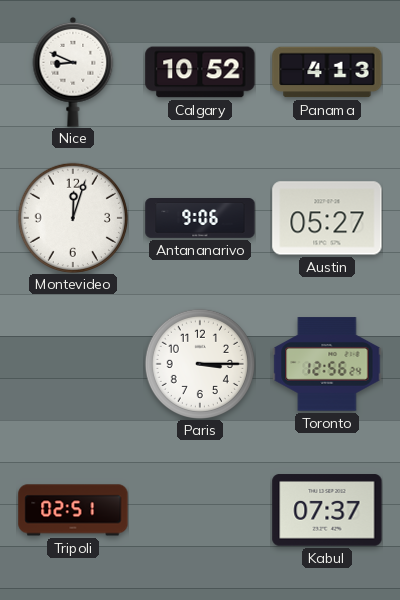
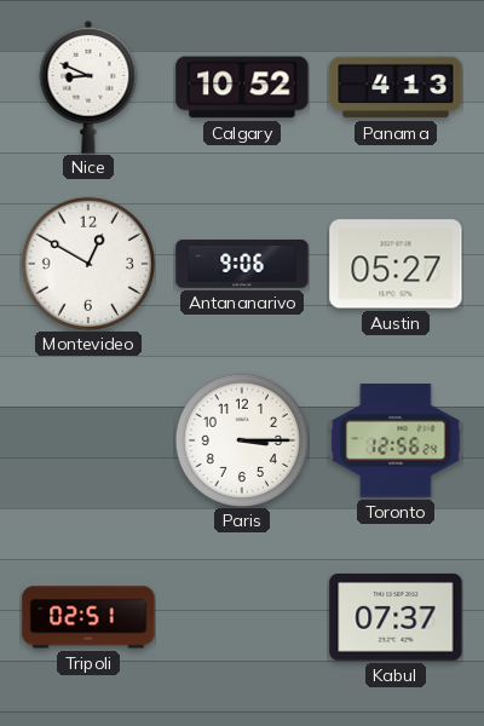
Montevideo: 12:03 -> 12:50
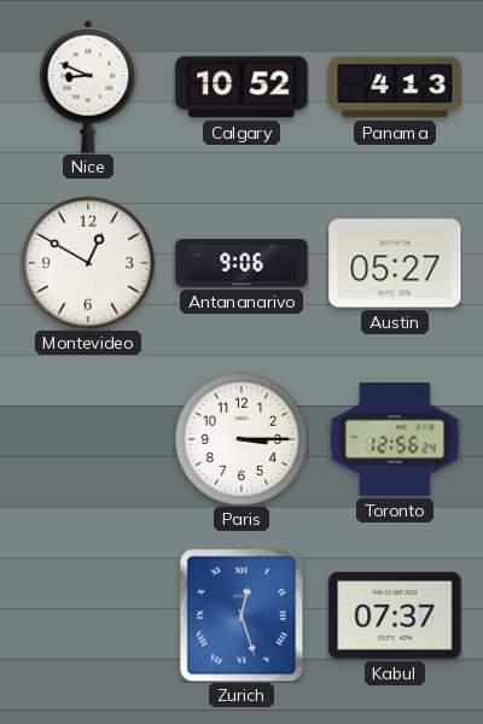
Tripoli: 02:51 -> none
Zurich: none -> 12:27
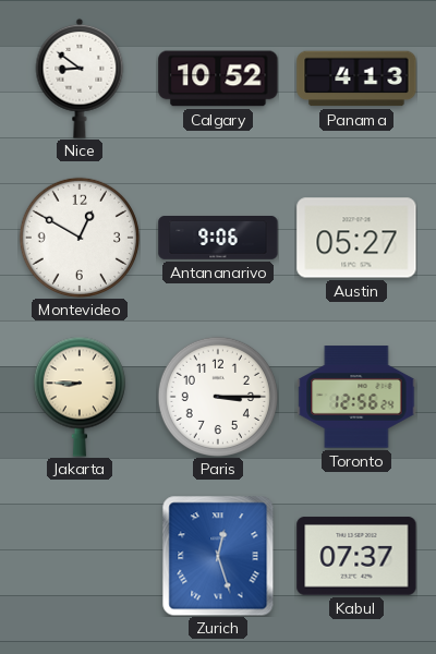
Nice: 8:49 -> 8:51
Jakarta: none -> 8:45
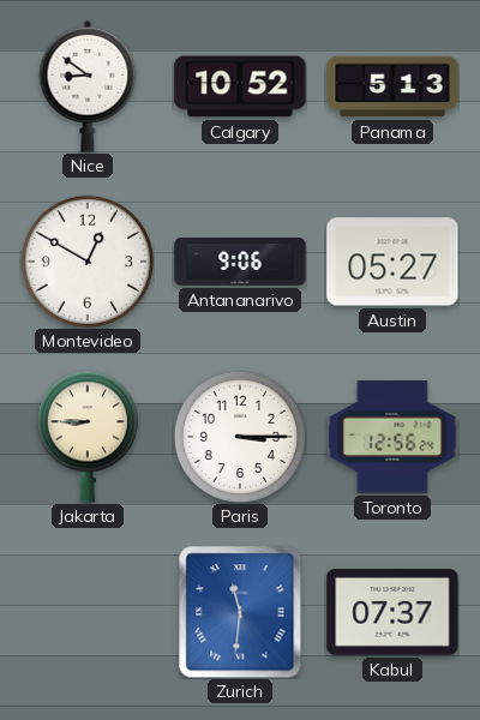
Panama: 4:13 -> 5:13
Zurich: 12:27 -> 11:31
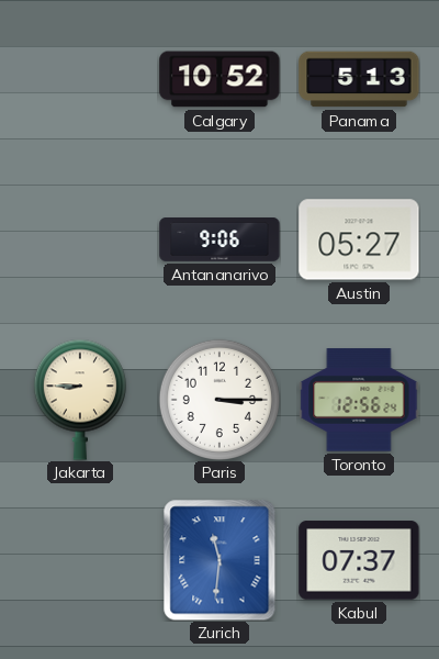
Nice: 8:51 -> none
Montevideo: 12:50 -> none
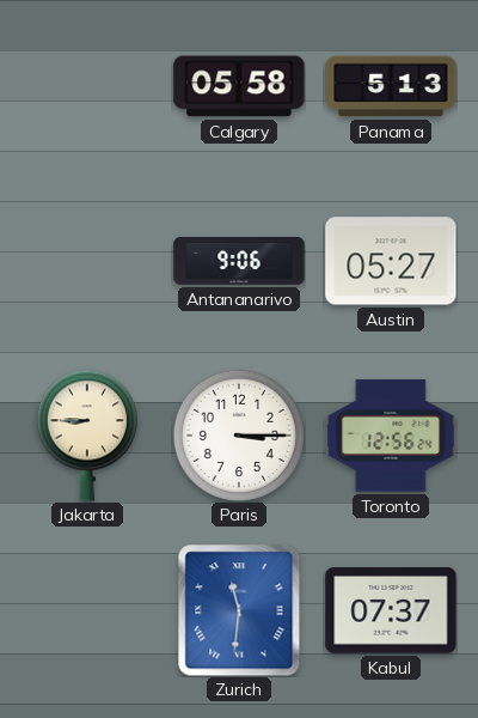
Calgary: 10:52 -> 05:58
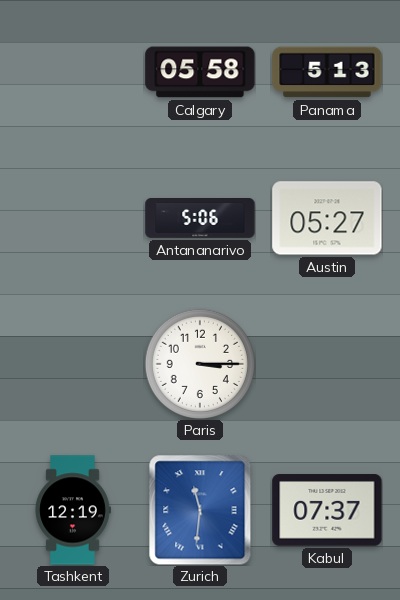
Antananarivo: 9:06 -> 5:06
Jakarta: 8:45 -> none
Toronto: 12:56 -> none
Tashkent: none -> 12:19
